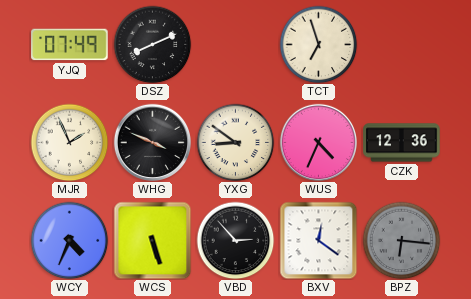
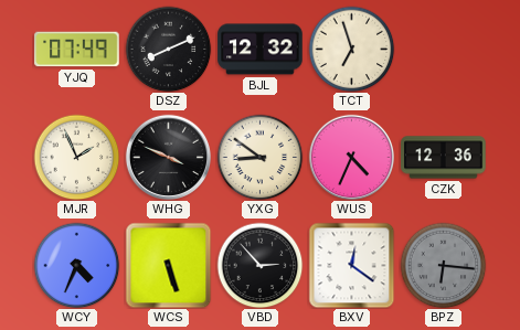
BJL: none -> 12:32
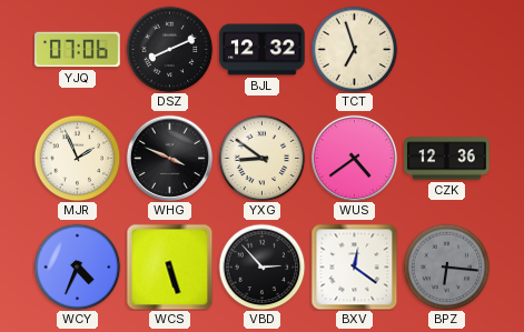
YJQ: 07:49 -> 07:06
WUS: 4:34 -> 4:39
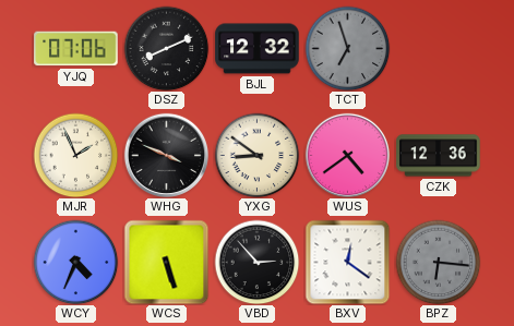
TCT dial: cream -> grey
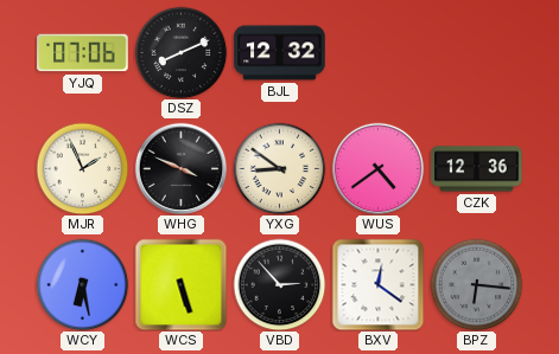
TCT: 6:57 -> none
WCY: 4:34 -> 6:28
